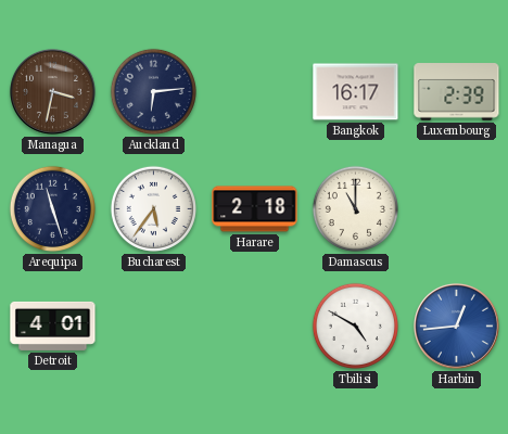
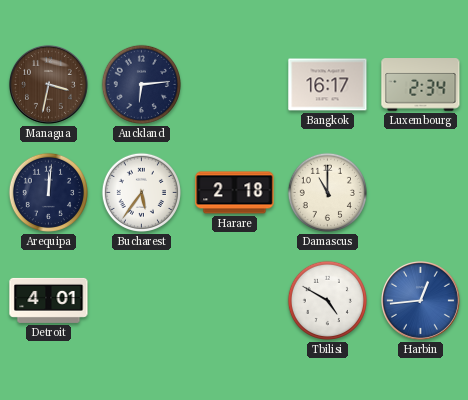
Luxembourg: 2:39 -> 2:34
Arequipa: 11:27 -> 12:01
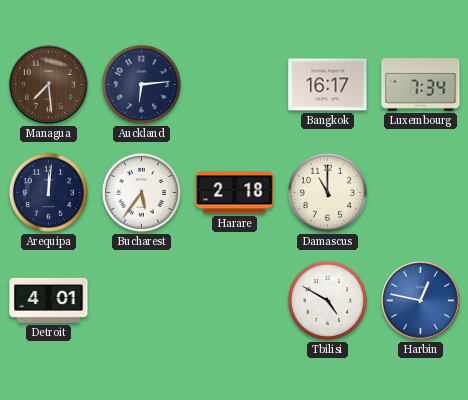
Managua: 3:32 -> 7:29
Luxembourg: 2:34 -> 7:34
Harbin: 12:44 -> 12:47
